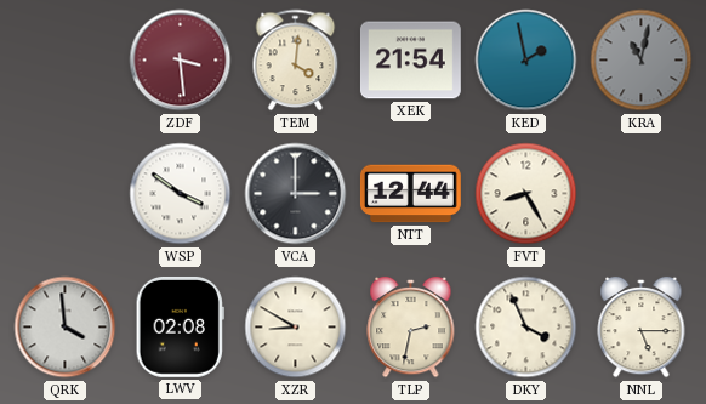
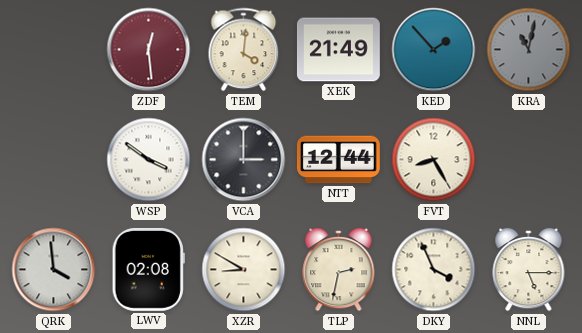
ZDF: 3:29 -> 12:29
XEK: 21:54 -> 21:49
KED: 1:58 -> 1:53
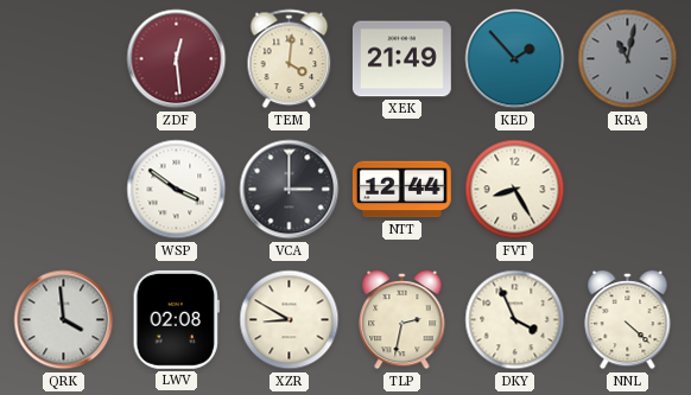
NNL: 5:15 -> 4:22
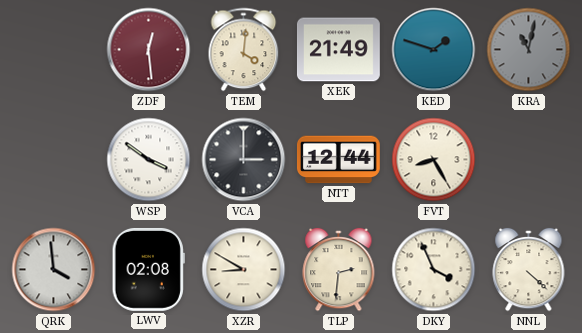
KED: 1:53 -> 1:48
TLP: 2:32 -> 2:31
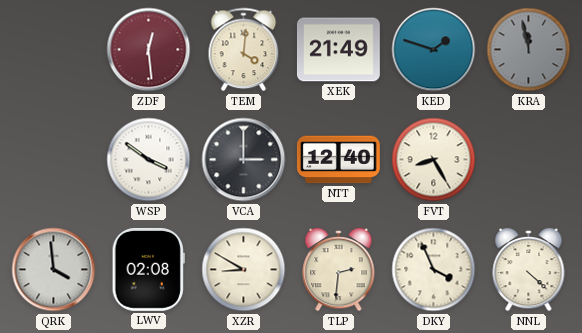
KRA: 11:02 -> 11:58
NTT: 12:44 -> 12:40
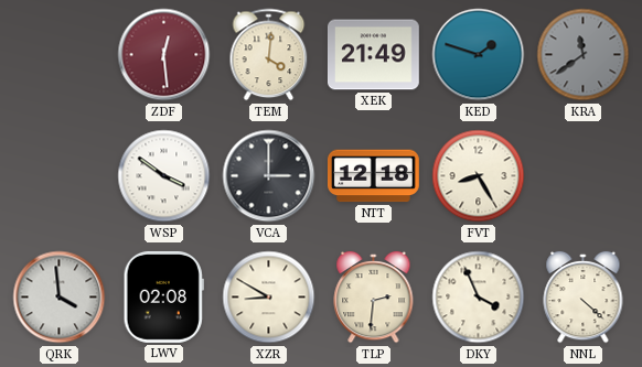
KRA: 11:58 -> 11:39
NTT: 12:40 -> 12:18
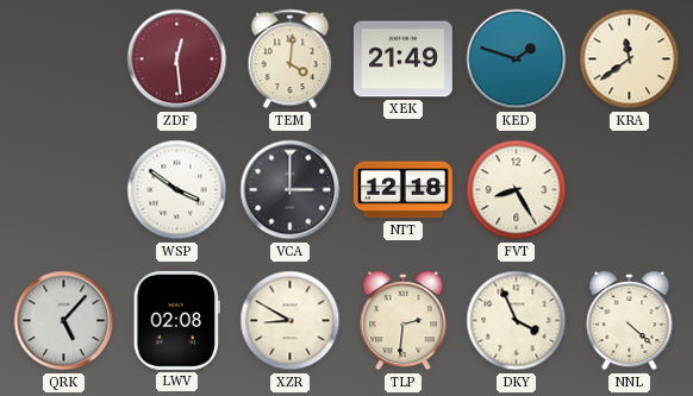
KRA dial: grey -> cream
QRK: 3:59 -> 5:07
